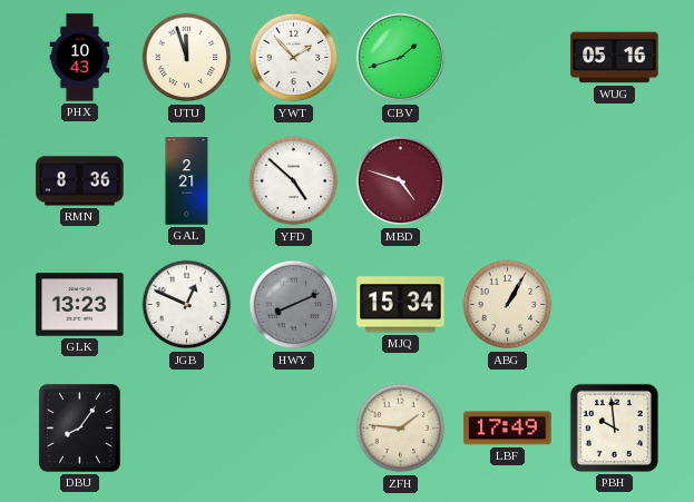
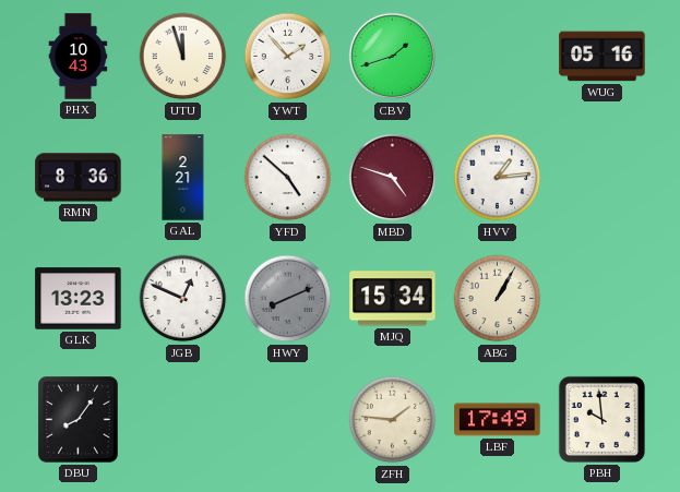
HVV: none -> 1:14
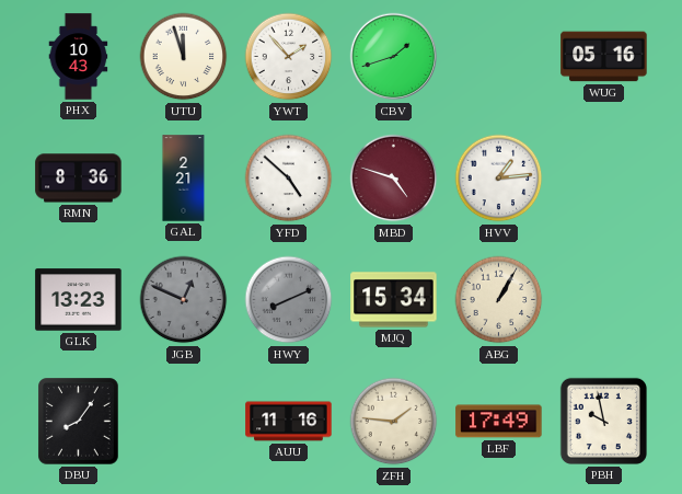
JGB dial: white -> grey
AUU: none -> 11:16
PBH: 9:59 -> 9:58
